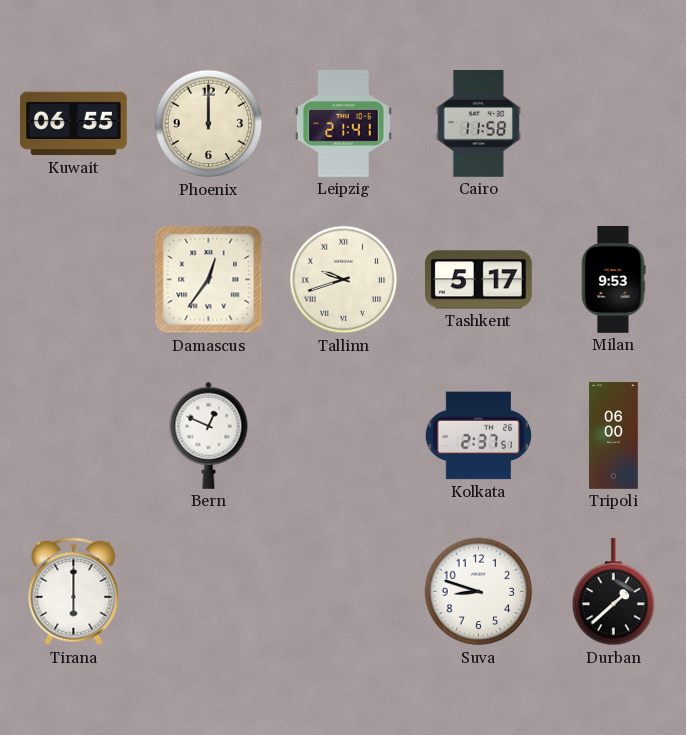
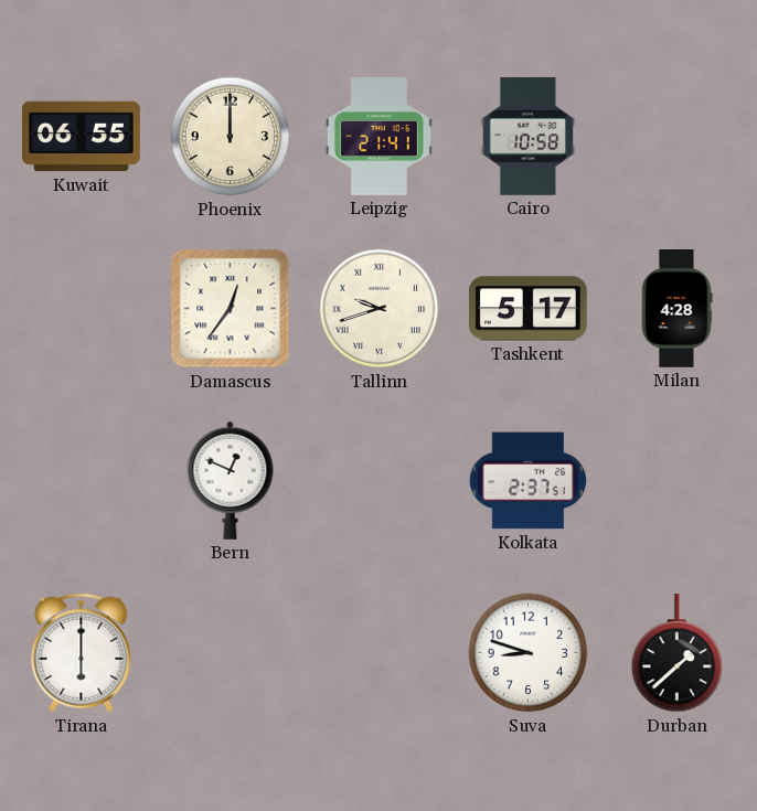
Cairo: 11:58 -> 10:58
Milan: 9:53 -> 4:28
Tripoli: 06:00 -> none
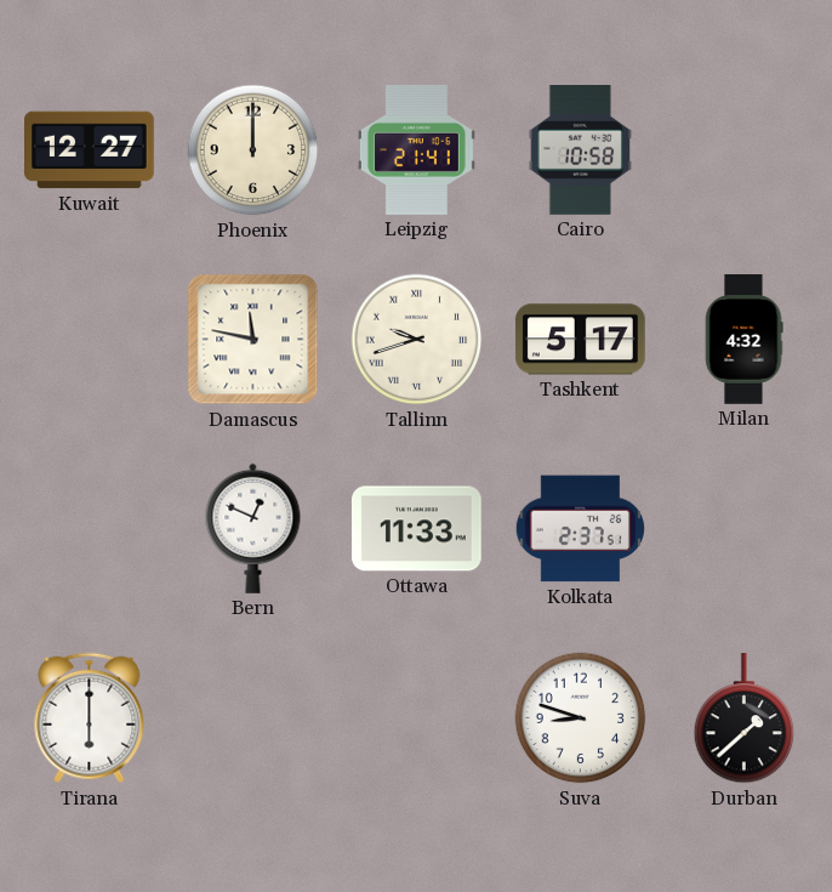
Kuwait: 06:55 -> 12:27
Damascus: 12:36 -> 11:47
Milan: 4:28 -> 4:32
Ottawa: none -> 11:33
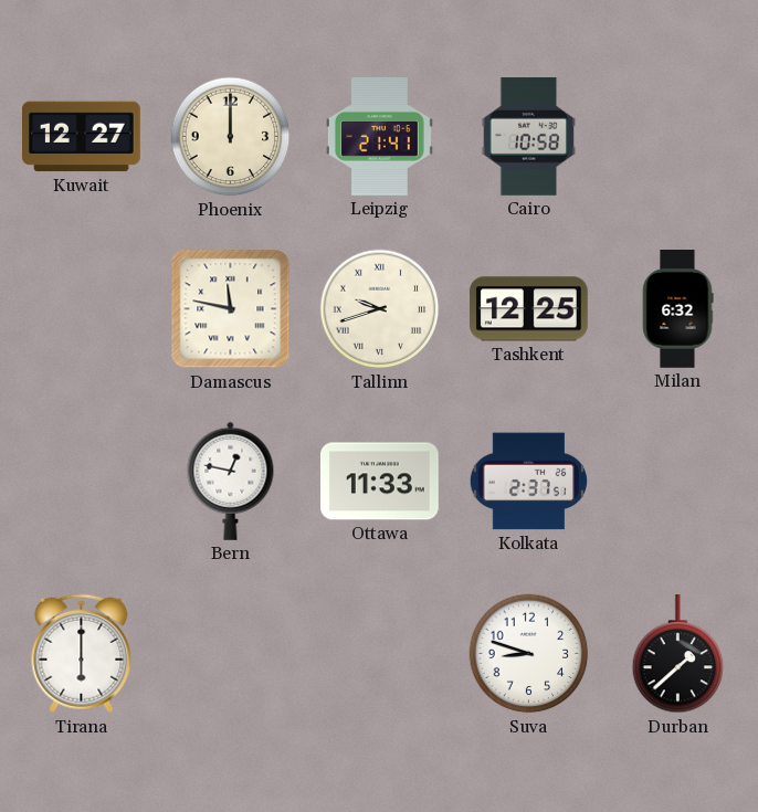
Tashkent: 5:17 -> 12:25
Milan: 4:32 -> 6:32
Bern: 12:49 -> 12:47
